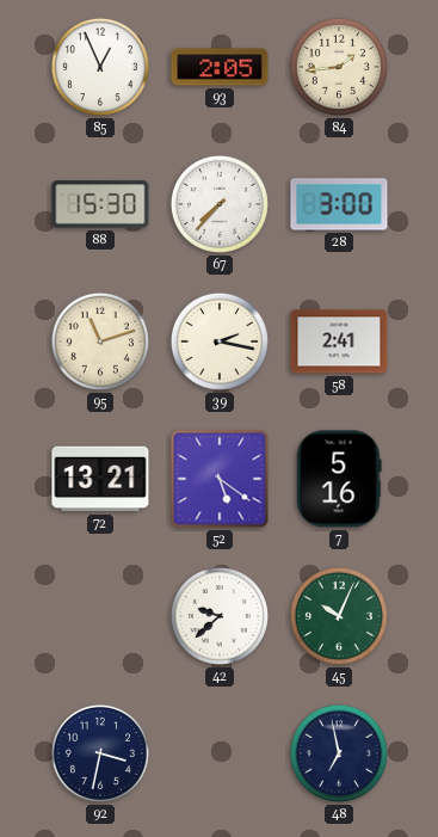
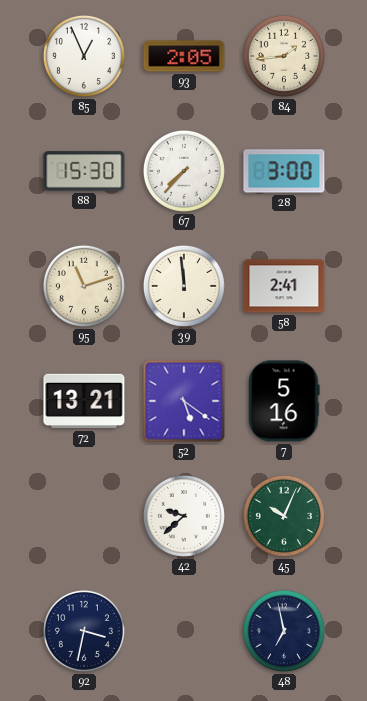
39: 2:17 -> 11:59
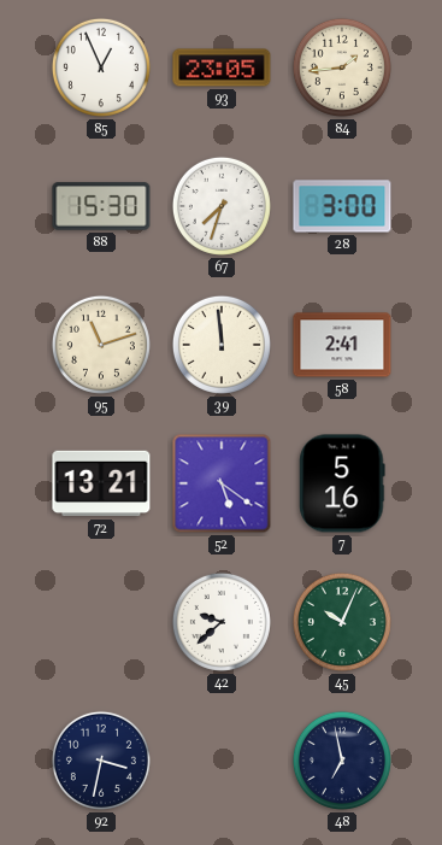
93: 2:05 -> 23:05
67: 7:37 -> 7:33
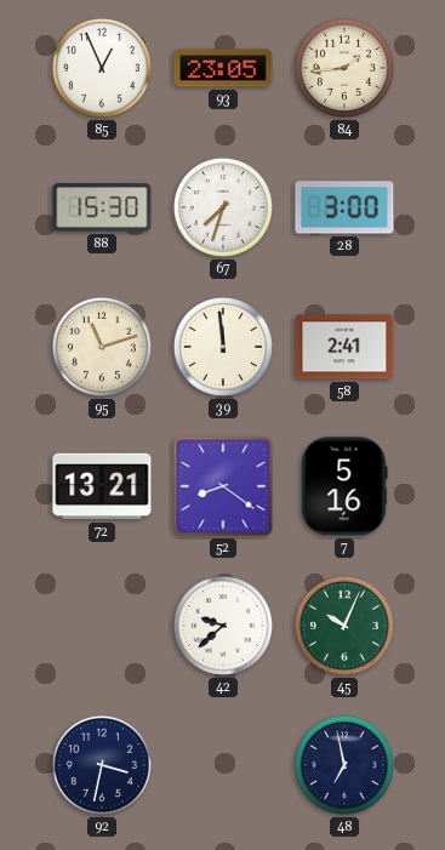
52: 5:21 -> 8:21
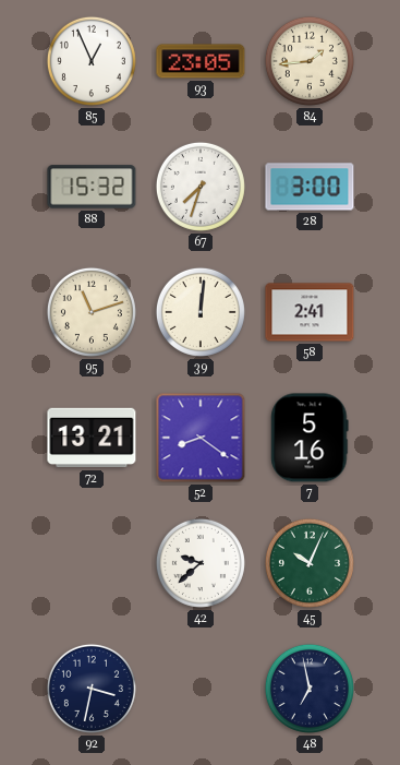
88: 15:30 -> 15:32
39: 11:59 -> 12:01
